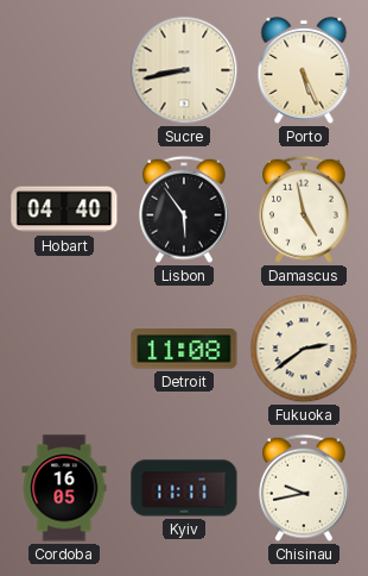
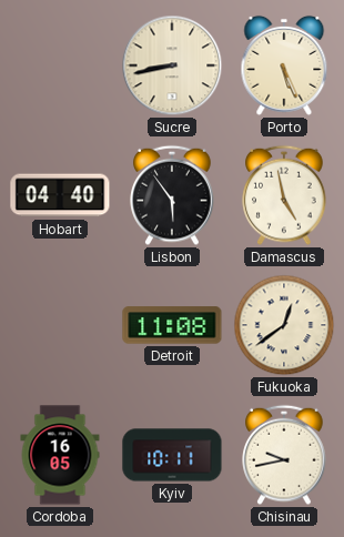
Fukuoka: 2:39 -> 12:39
Kyiv: 11:11 -> 10:11
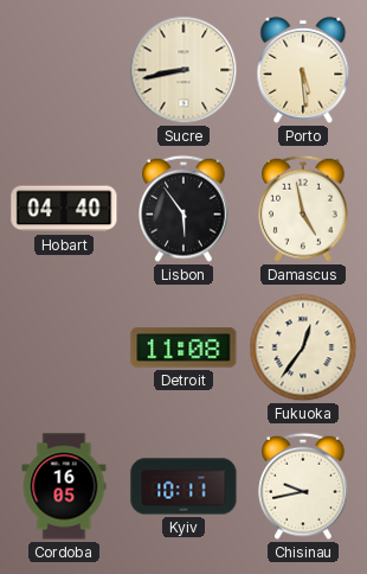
Porto: 5:26 -> 5:29
Fukuoka: 12:39 -> 12:36
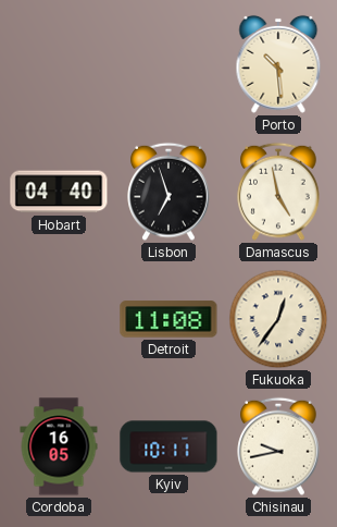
Sucre: 8:43 -> none
Porto: 5:29 -> 10:29
Lisbon: 5:54 -> 6:57
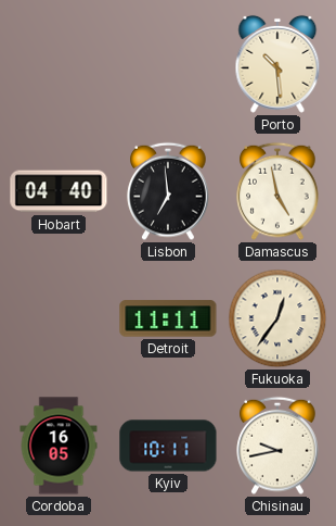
Lisbon: 6:57 -> 6:59
Detroit: 11:08 -> 11:11
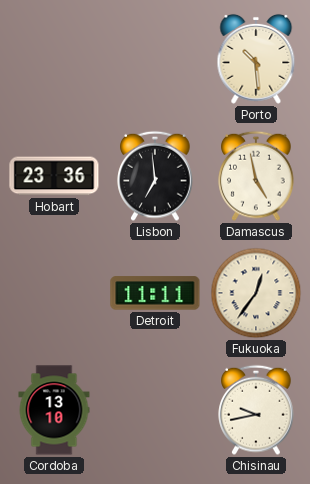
Hobart: 04:40 -> 23:36
Cordoba: 16:05 -> 13:10
Kyiv: 10:11 -> none
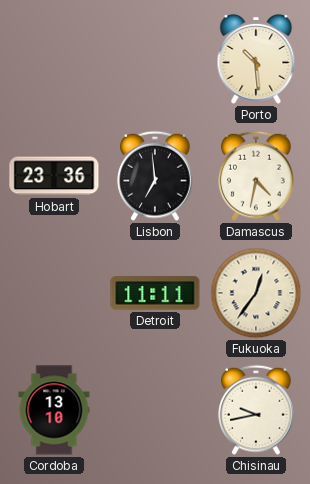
Damascus: 4:58 -> 4:32
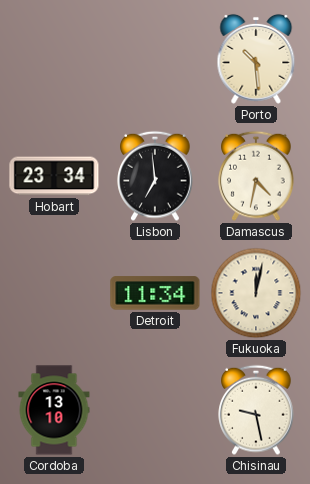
Hobart: 23:36 -> 23:34
Detroit: 11:11 -> 11:34
Fukuoka: 12:36 -> 12:02
Chisinau: 9:43 -> 9:28
